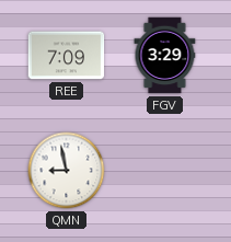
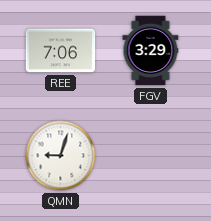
REE: 7:09 -> 7:06
QMN: 8:58 -> 9:03
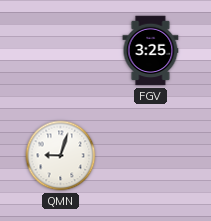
REE: 7:06 -> none
FGV: 3:29 -> 3:25
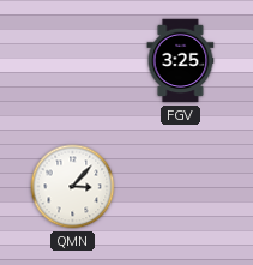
QMN: 9:03 -> 3:07
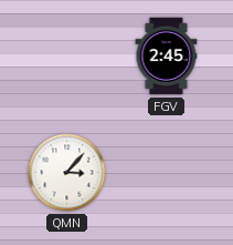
FGV: 3:25 -> 2:45
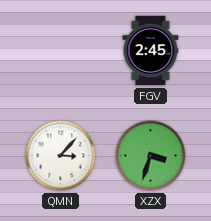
XZX: none -> 3:33
